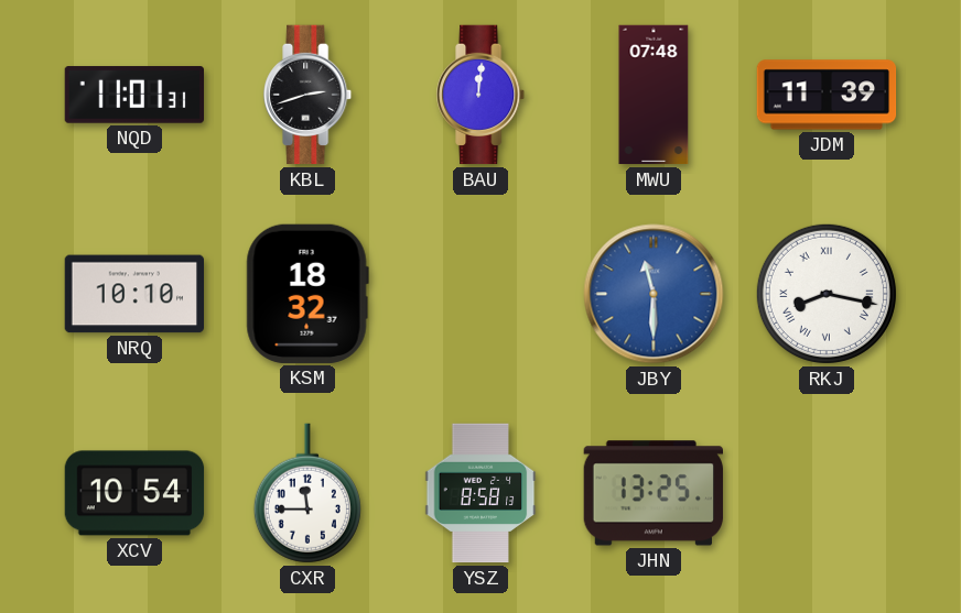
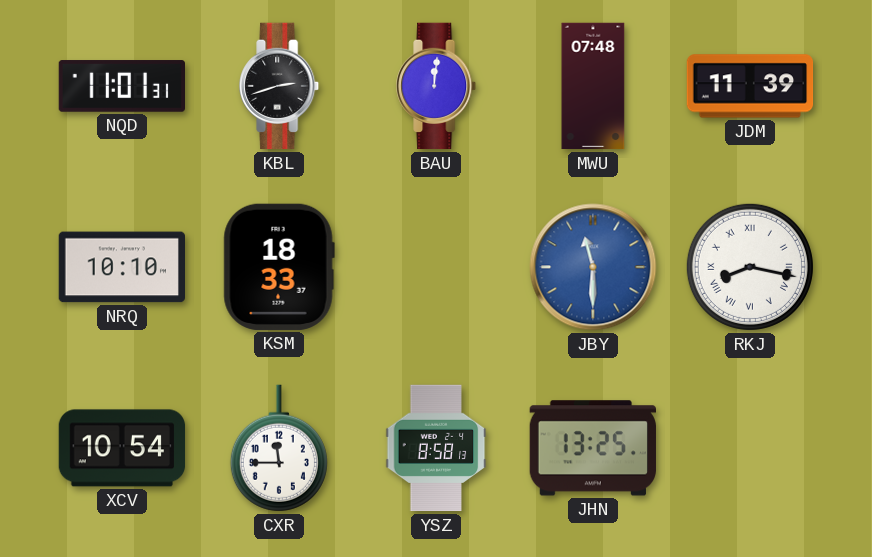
KSM: 18:32 -> 18:33
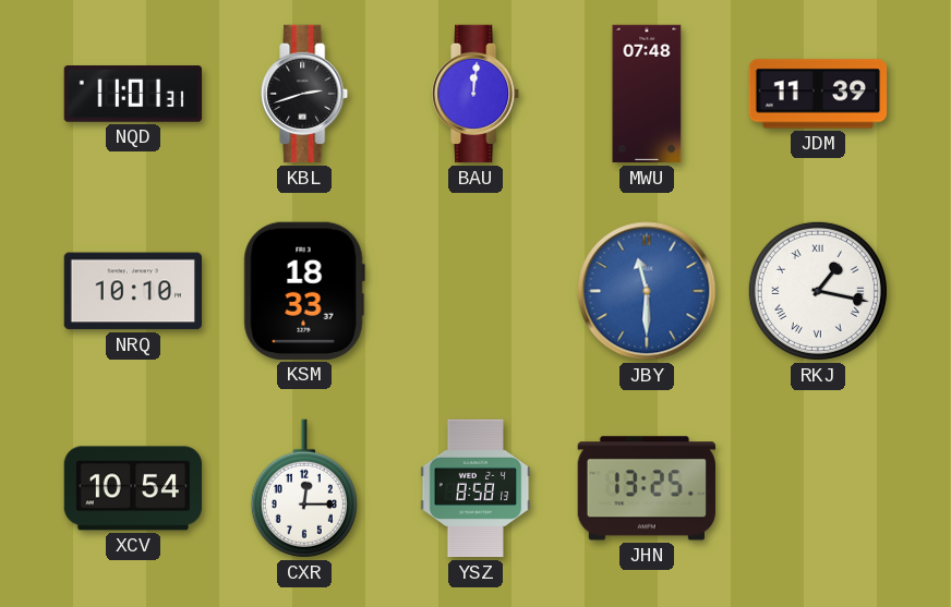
RKJ: 8:17 -> 1:17
CXR: 11:45 -> 12:15
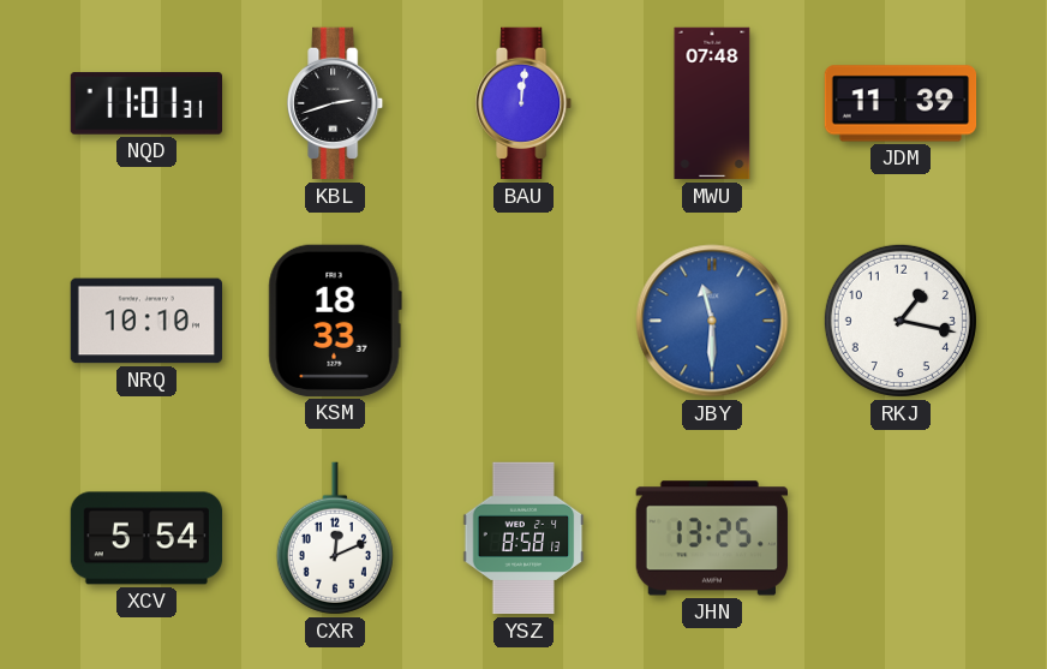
RKJ numerals: Roman -> Arabic
XCV: 10:54 -> 5:54
CXR: 12:15 -> 12:11
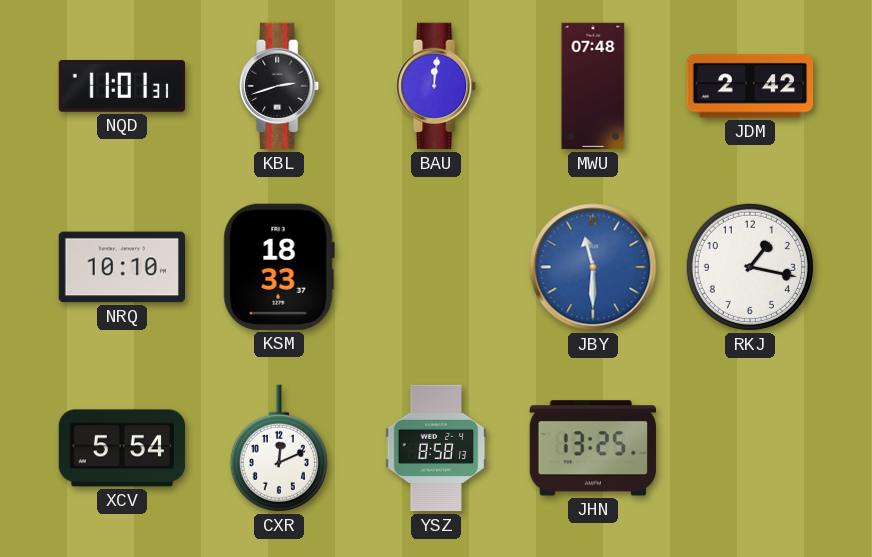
JDM: 11:39 -> 2:42
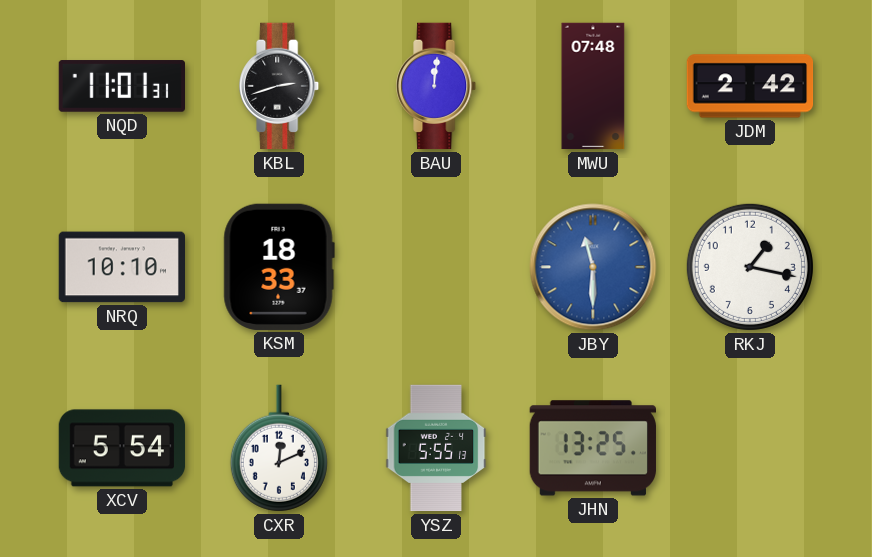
YSZ: 8:58 -> 5:55
